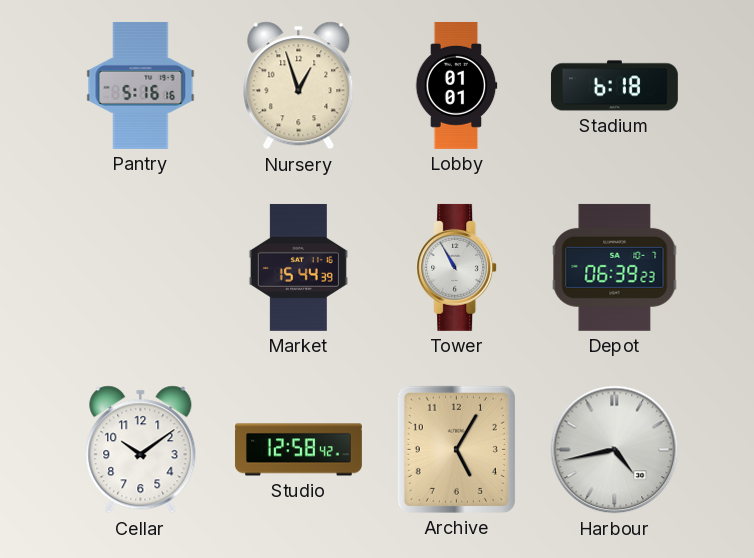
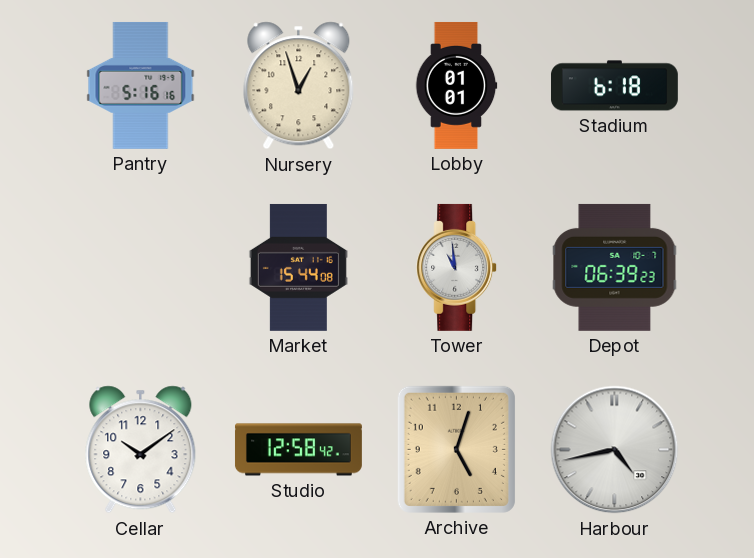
Market: 15:44:39 -> 15:44:08
Tower: 10:55 -> 10:59
Archive: 5:05 -> 5:03
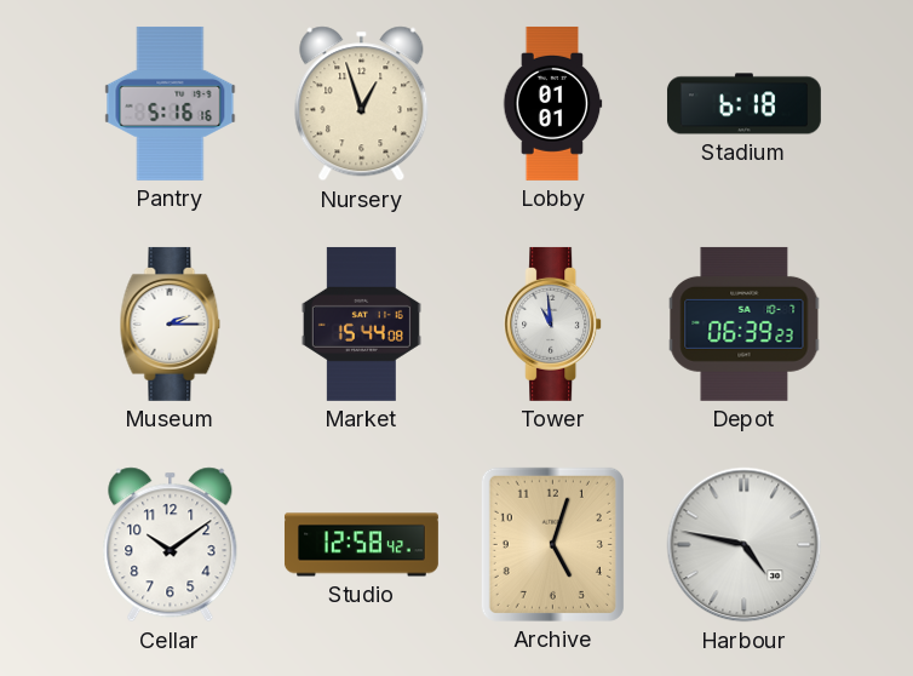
Museum: none -> 2:15
Harbour: 4:43 -> 4:47
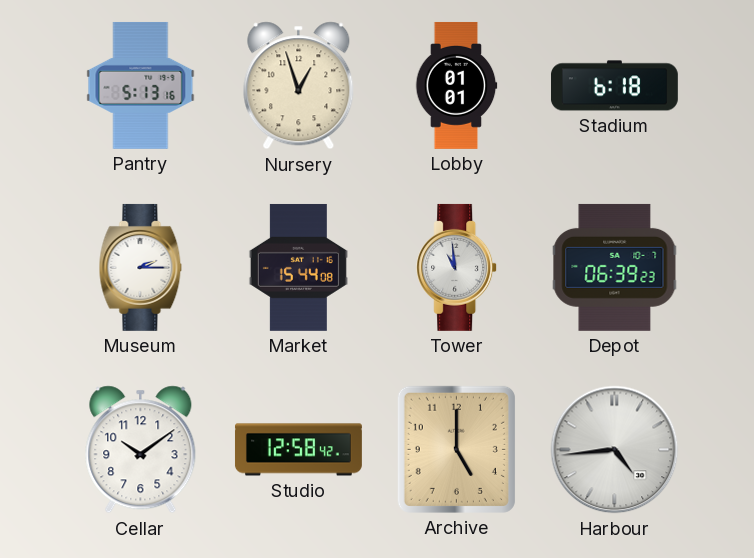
Pantry: 5:16 -> 5:13
Archive: 5:03 -> 5:00
Harbour: 4:47 -> 4:44
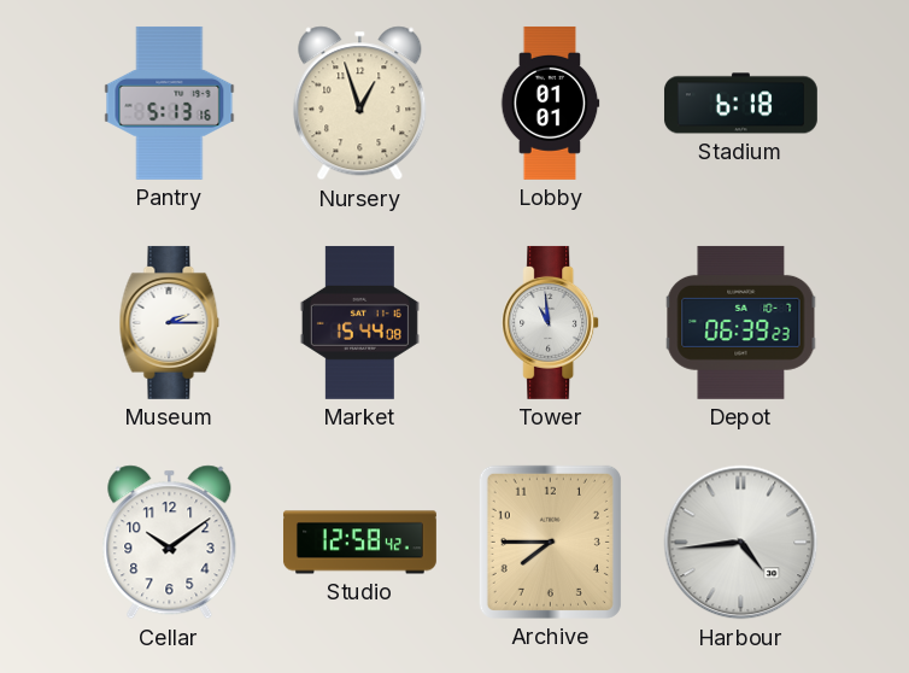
Archive: 5:00 -> 7:45
